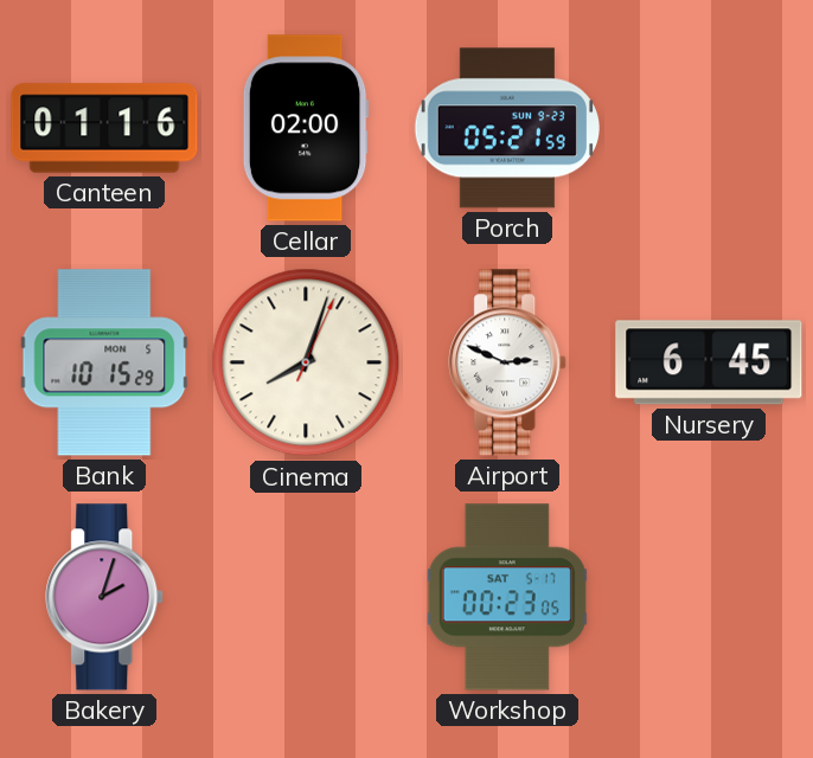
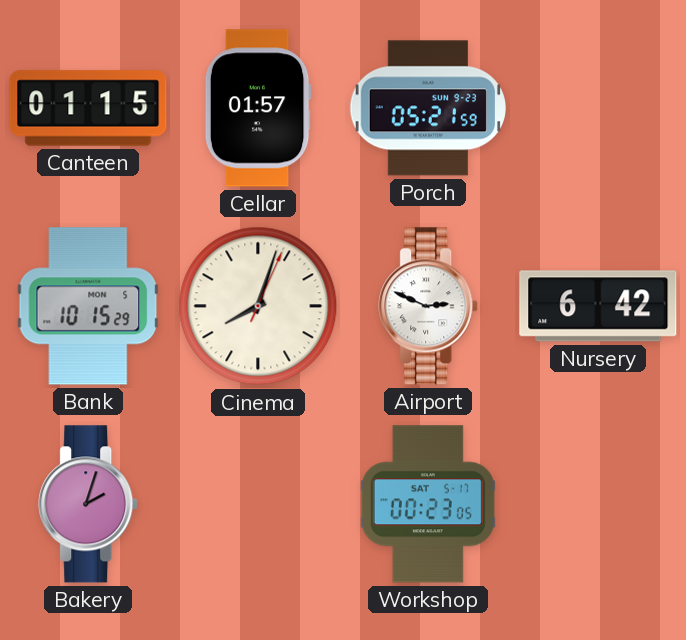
Canteen: 01:16 -> 01:15
Cellar: 02:00 -> 01:57
Nursery: 6:45 -> 6:42
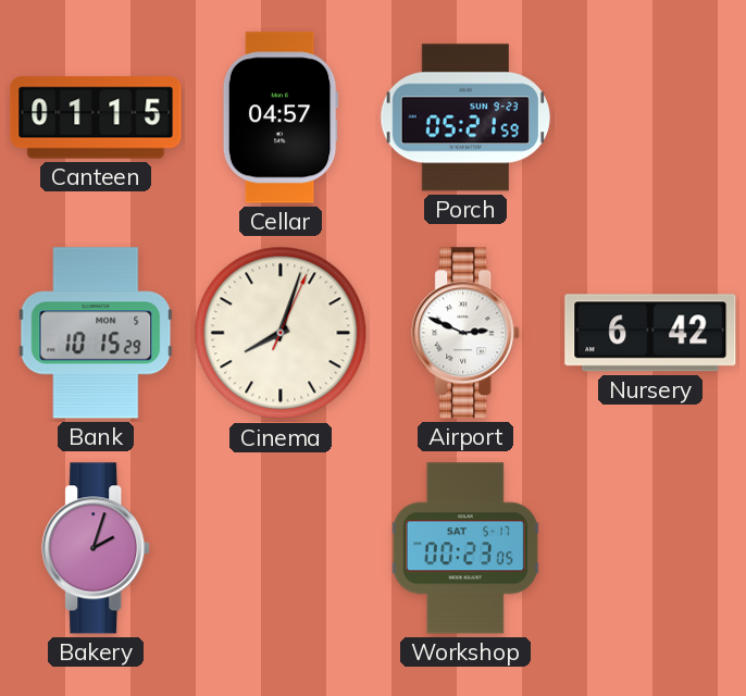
Cellar: 01:57 -> 04:57
